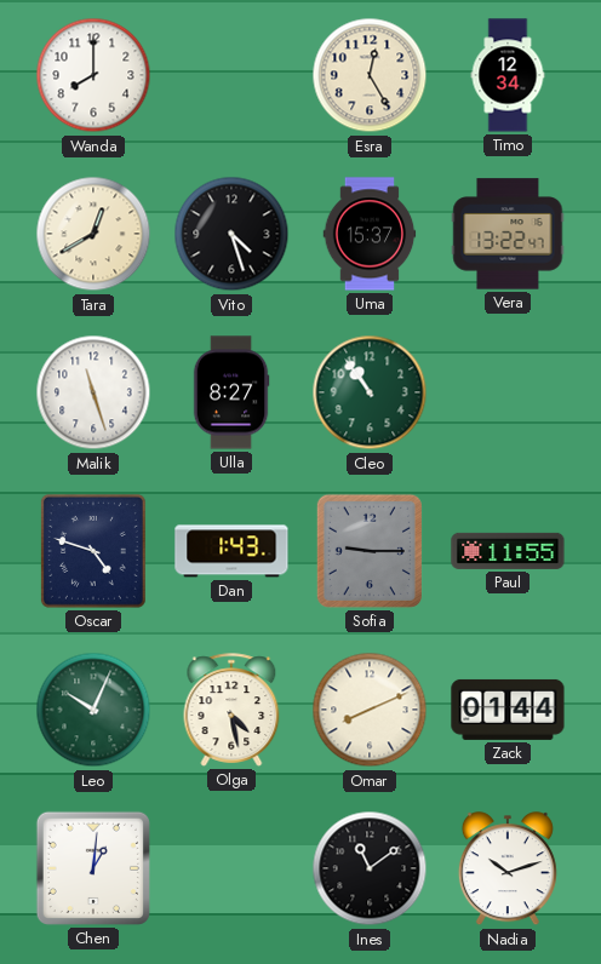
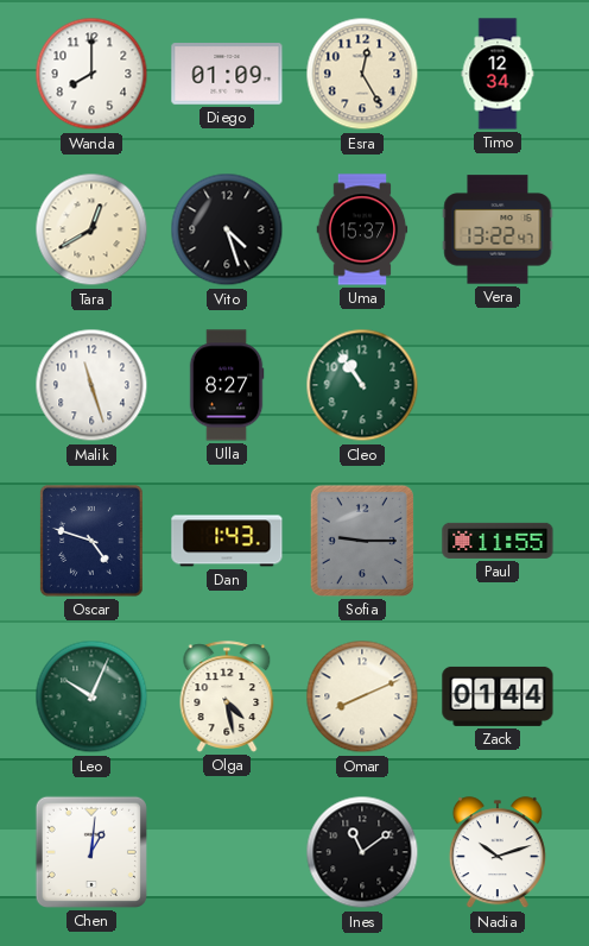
Diego: none -> 01:09
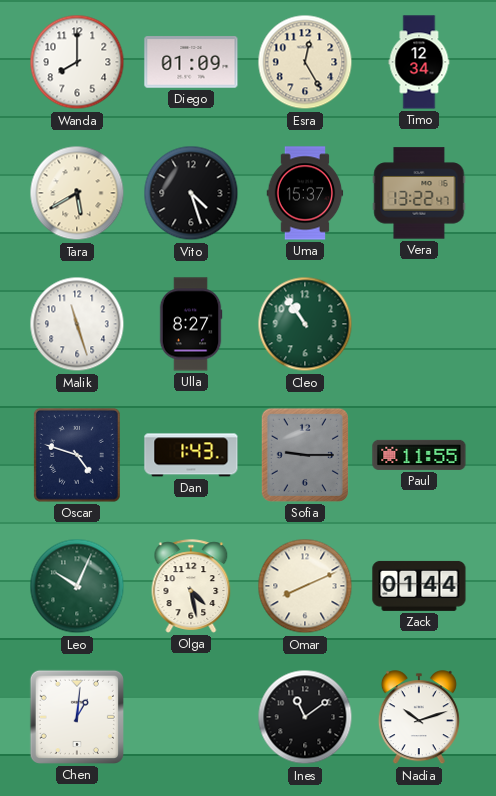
Tara: 12:40 -> 5:40
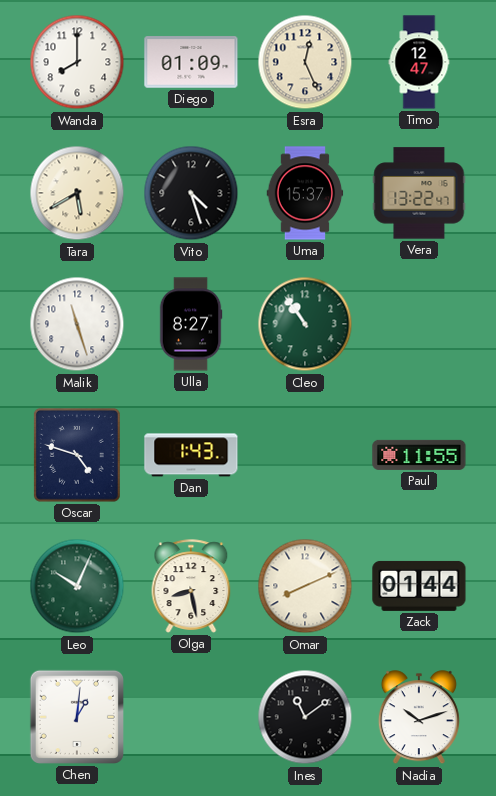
Esra: 12:25 -> 12:26
Timo: 12:34 -> 12:47
Sofia: 9:15 -> none
Olga: 4:28 -> 8:28
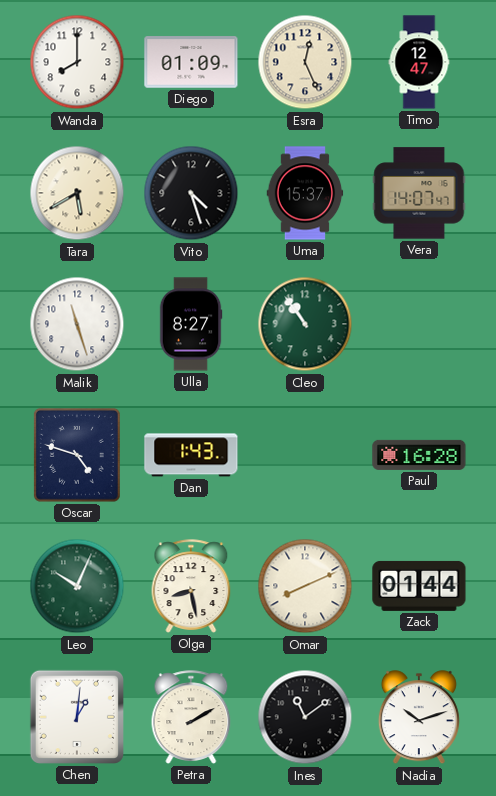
Vera: 13:22 -> 14:07
Paul: 11:55 -> 16:28
Petra: none -> 2:10
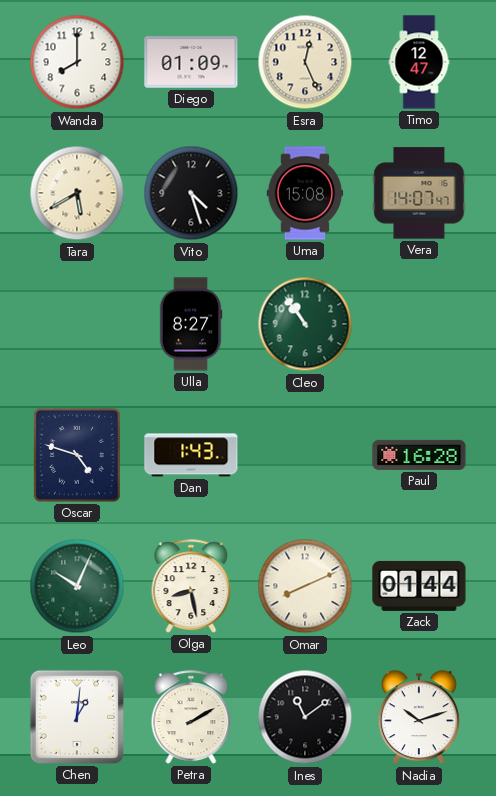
Uma: 15:37 -> 15:08
Malik: 11:27 -> none
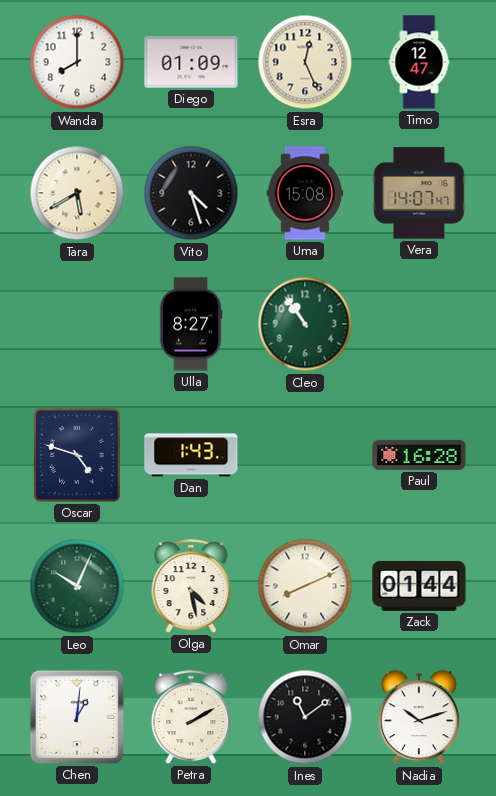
Olga: 8:28 -> 4:28
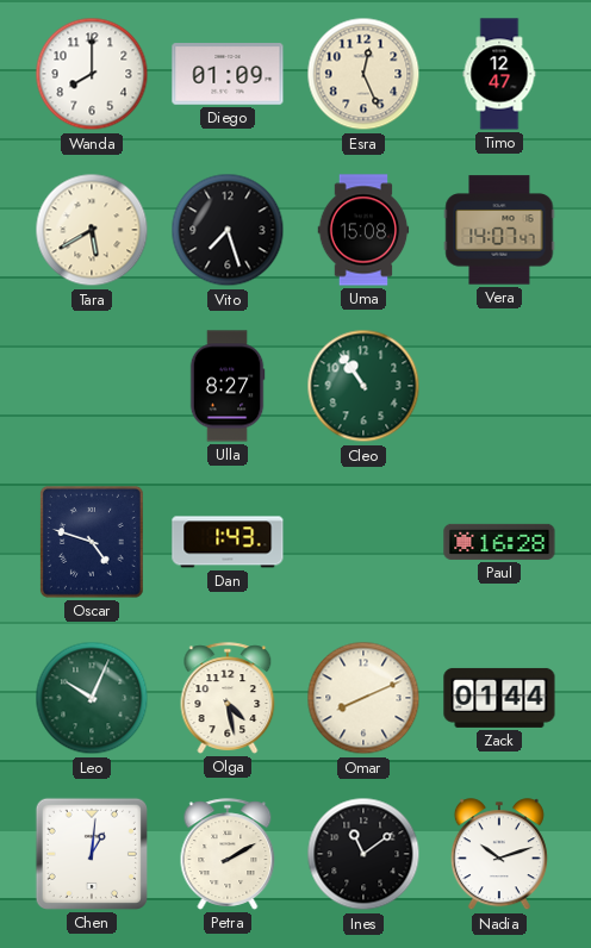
Vito: 4:27 -> 7:27
